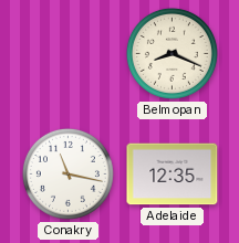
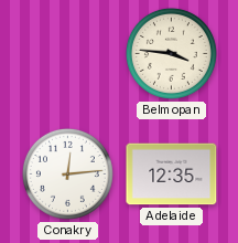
Belmopan: 8:19 -> 3:46
Conakry: 11:17 -> 12:14
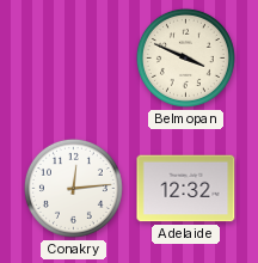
Belmopan: 3:46 -> 3:49
Adelaide: 12:35 -> 12:32
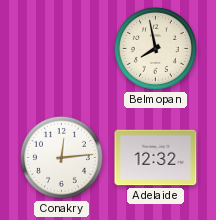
Belmopan: 3:49 -> 7:58
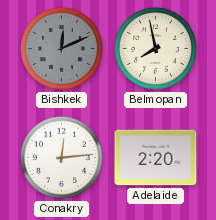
Bishkek: none -> 12:11
Adelaide: 12:32 -> 2:20
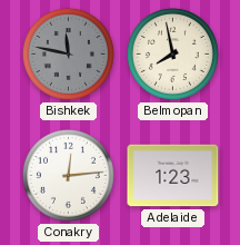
Bishkek: 12:11 -> 11:47
Adelaide: 2:20 -> 1:23
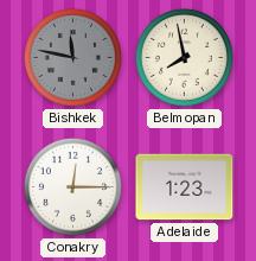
Conakry: 12:14 -> 12:15
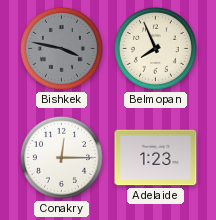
Bishkek: 11:47 -> 3:47
Belmopan: 7:58 -> 7:56
